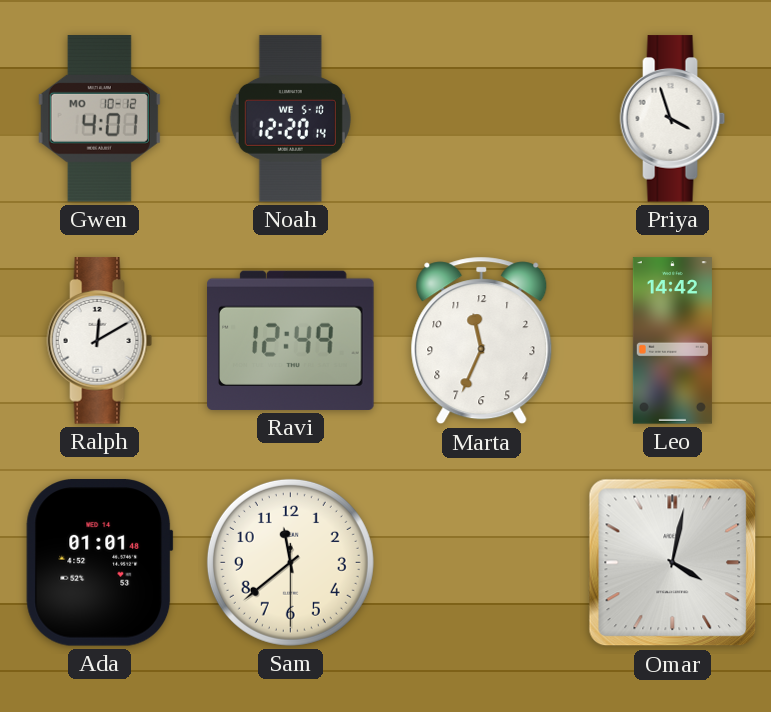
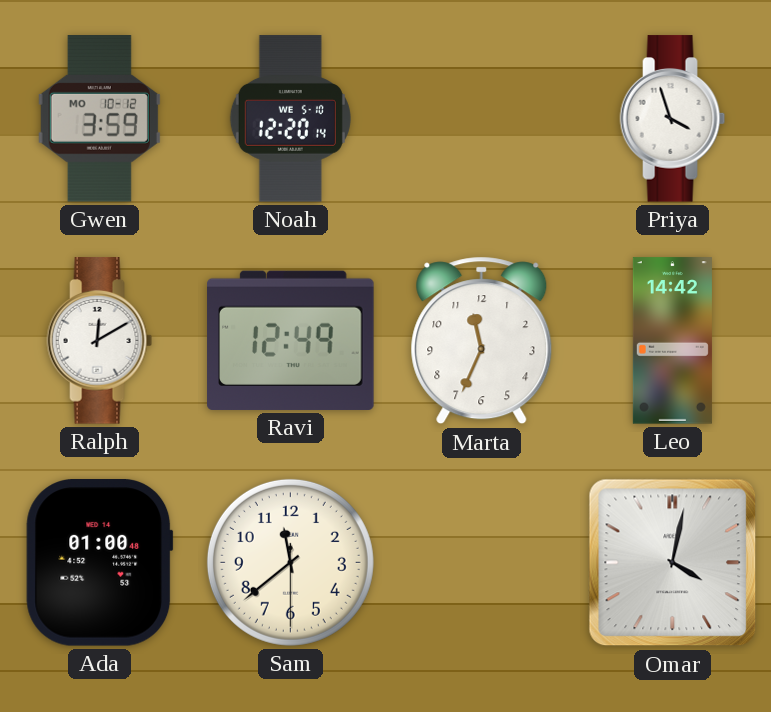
Gwen: 4:01 -> 3:59
Ada: 01:01 -> 01:00
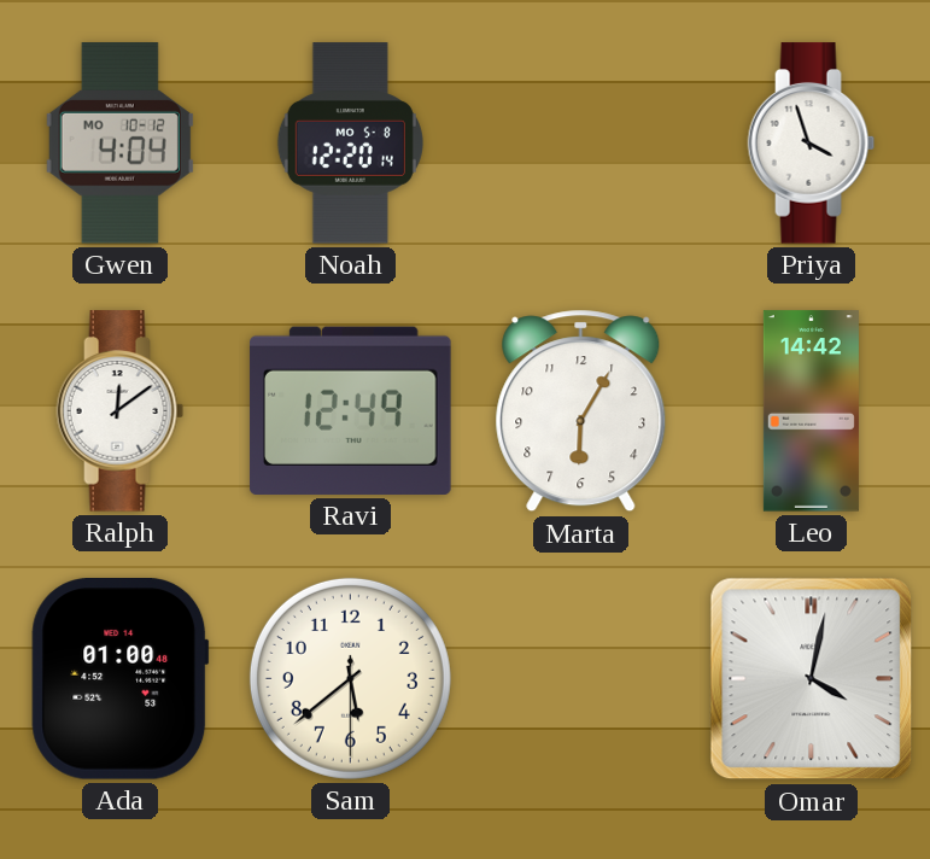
Gwen: 3:59 -> 4:04
Noah date: WE 5-10 -> MO 5-8
Ralph: 12:10 -> 12:09
Marta: 11:34 -> 6:05
Sam: 11:38 -> 5:38
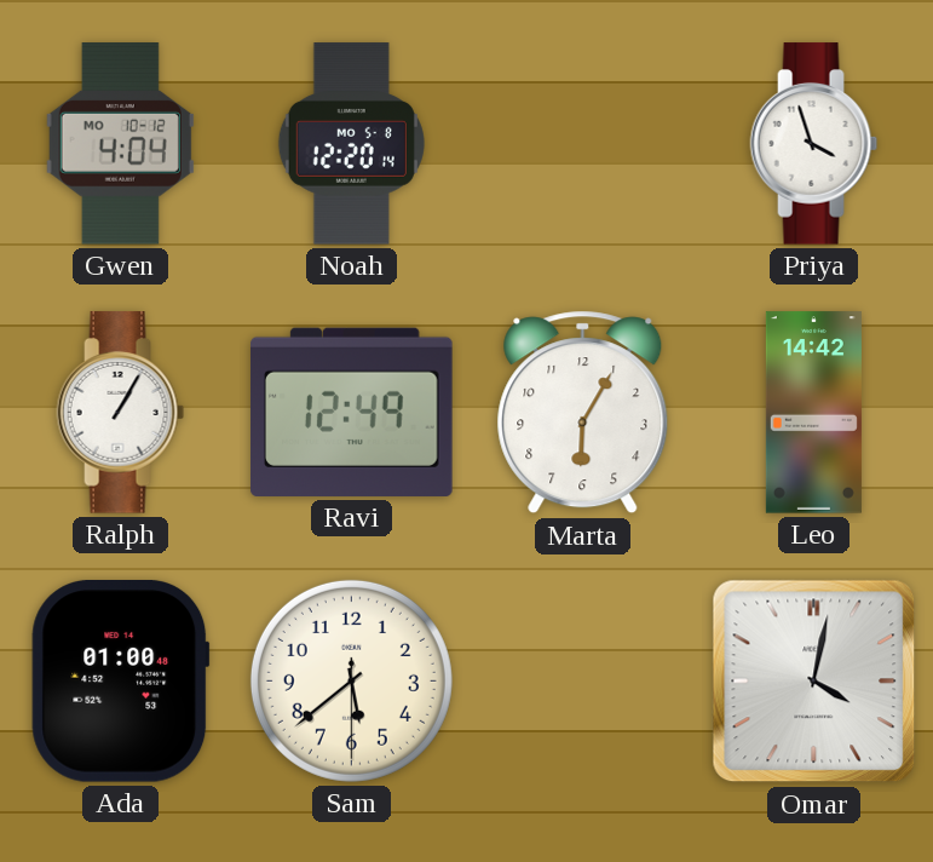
Ralph: 12:09 -> 1:05
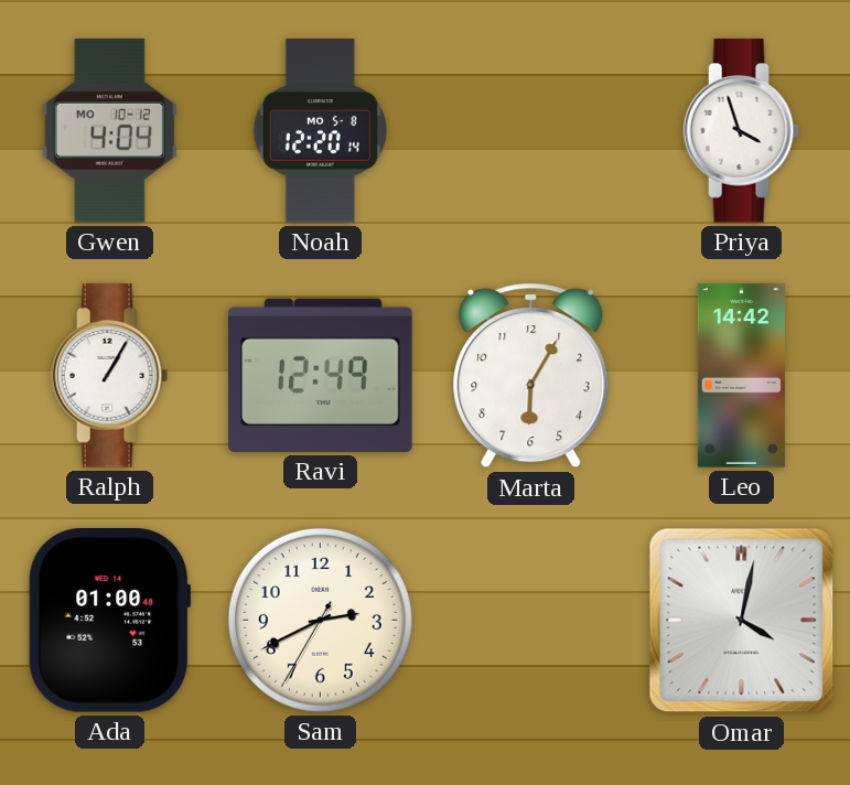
Sam: 5:38 -> 2:40
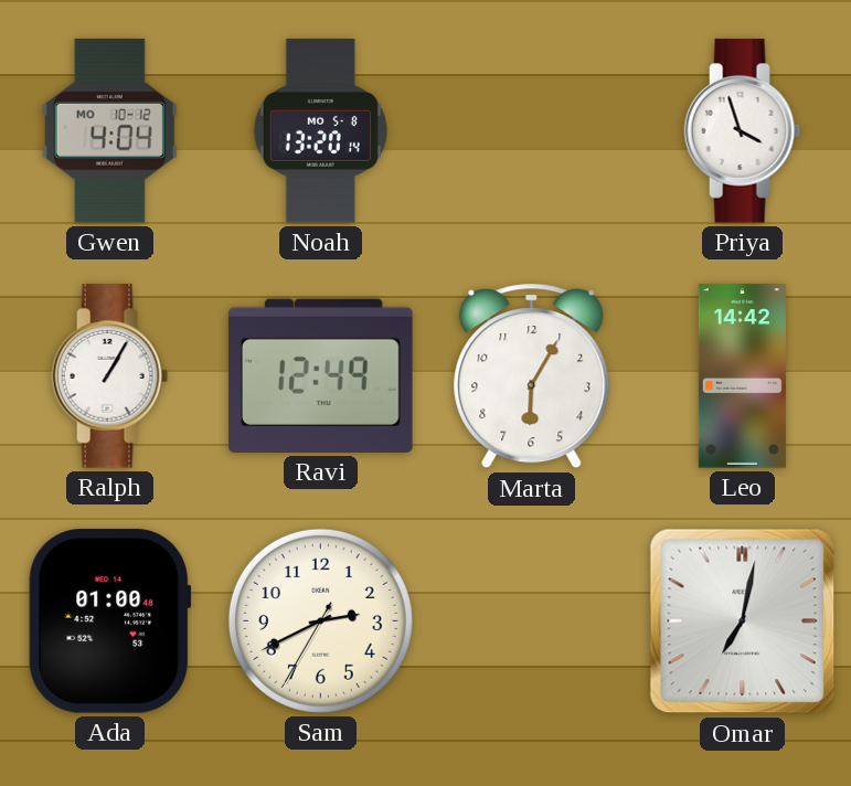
Noah: 12:20 -> 13:20
Omar: 4:02 -> 7:02
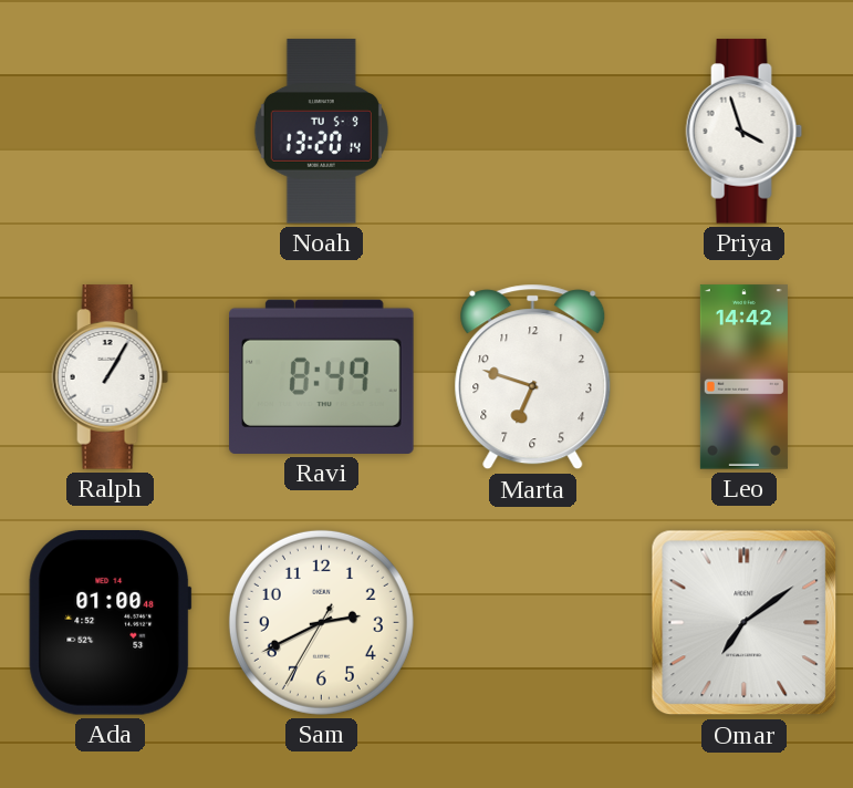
Gwen: 4:04 -> none
Noah date: MO 5-8 -> TU 5-9
Ravi: 12:49 -> 8:49
Marta: 6:05 -> 6:48
Omar: 7:02 -> 7:09
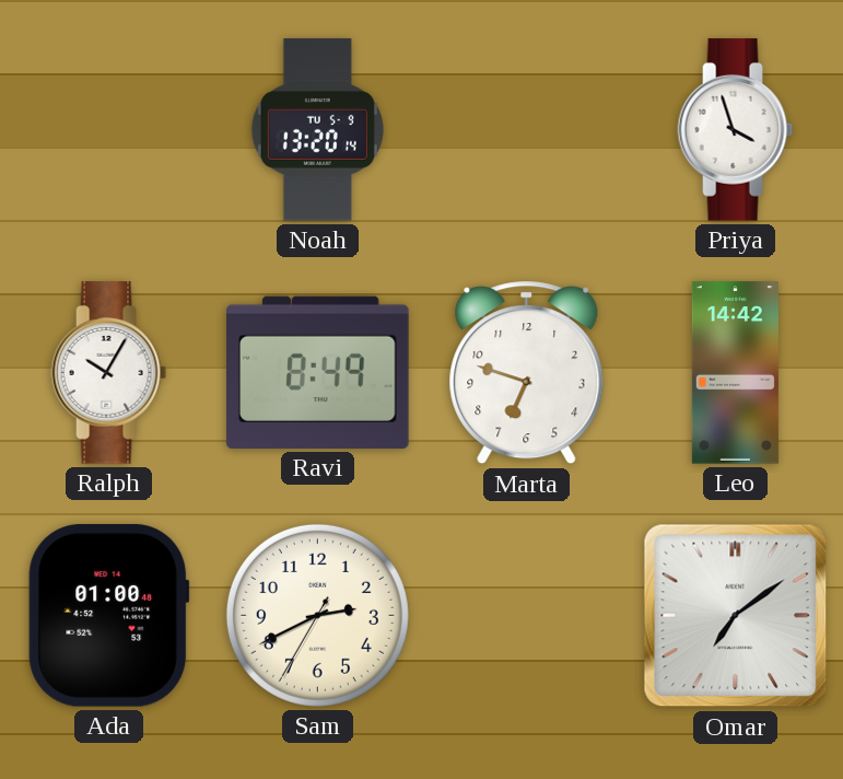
Ralph: 1:05 -> 10:05
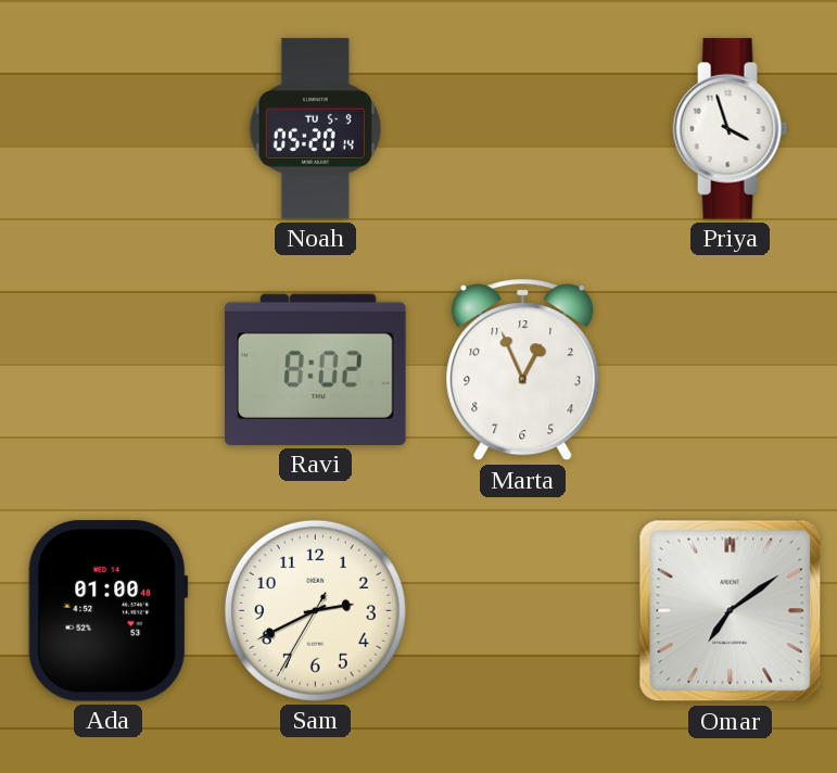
Noah: 13:20 -> 05:20
Ralph: 10:05 -> none
Ravi: 8:49 -> 8:02
Marta: 6:48 -> 12:56
Leo: 14:42 -> none
